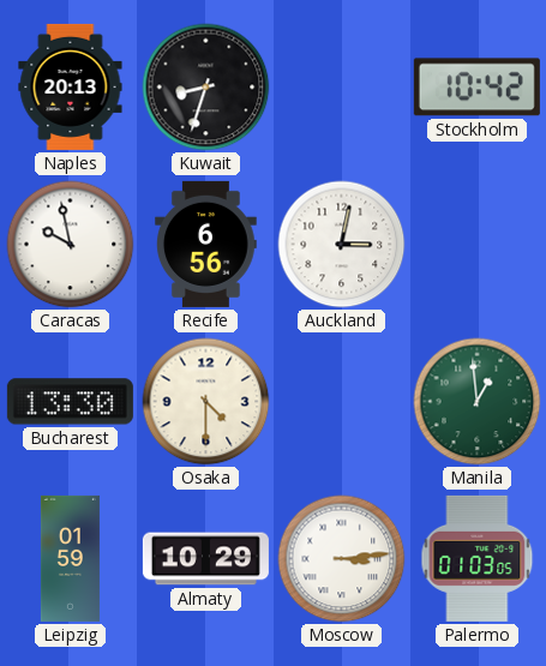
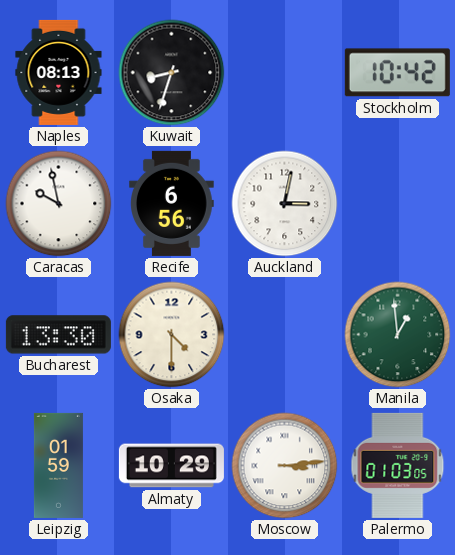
Naples: 20:13 -> 08:13
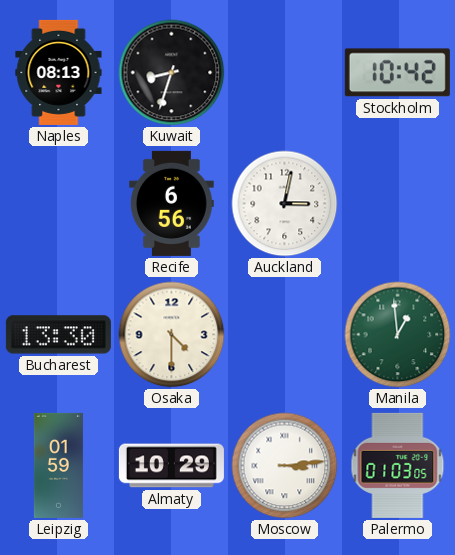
Caracas: 9:58 -> none
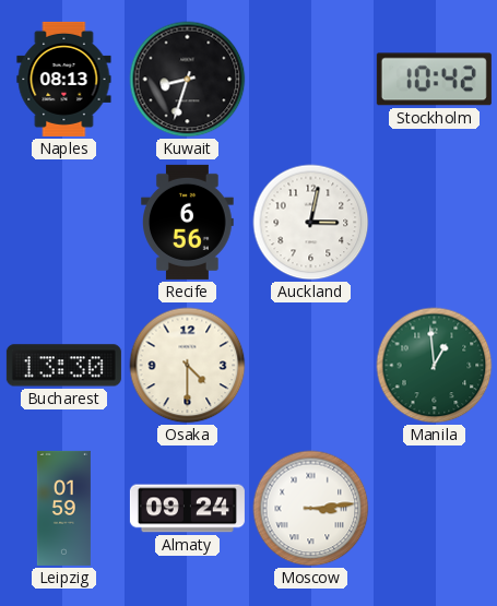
Almaty: 10:29 -> 09:24
Palermo: 01:03 -> none
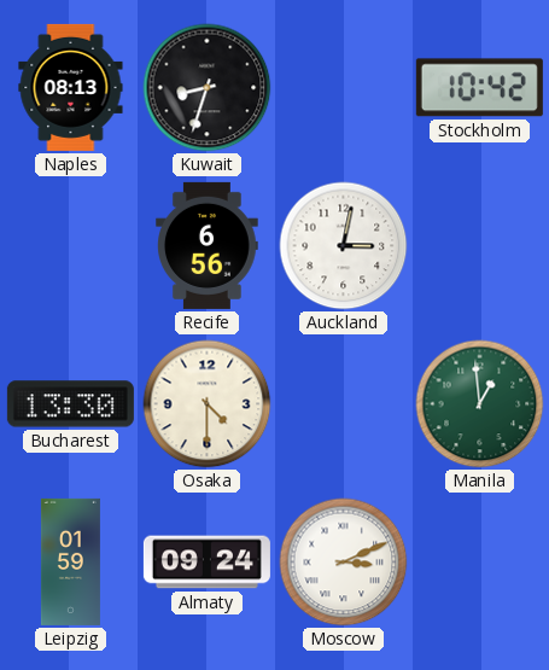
Moscow: 3:14 -> 3:11
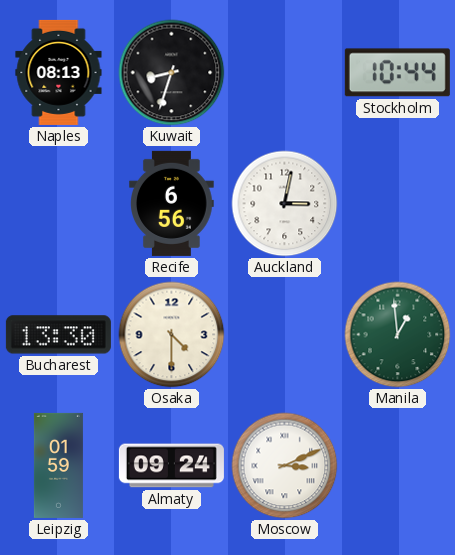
Stockholm: 10:42 -> 10:44
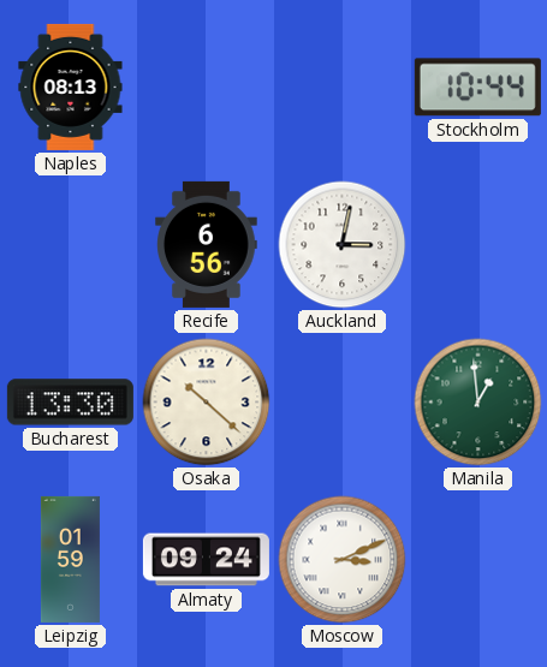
Kuwait: 8:33 -> none
Osaka: 4:30 -> 10:22
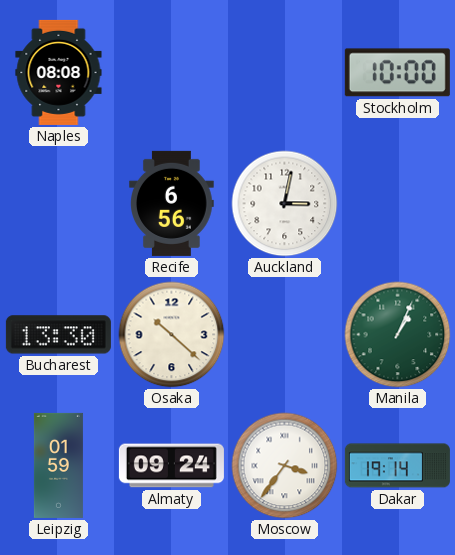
Naples: 08:13 -> 08:08
Stockholm: 10:44 -> 10:00
Manila: 12:59 -> 1:04
Moscow: 3:11 -> 3:36
Dakar: none -> 19:14
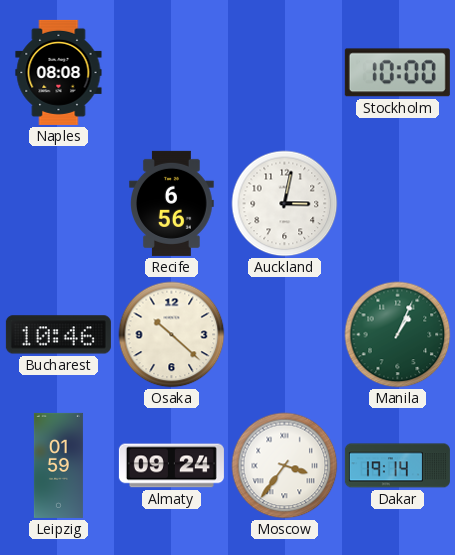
Bucharest: 13:30 -> 10:46
